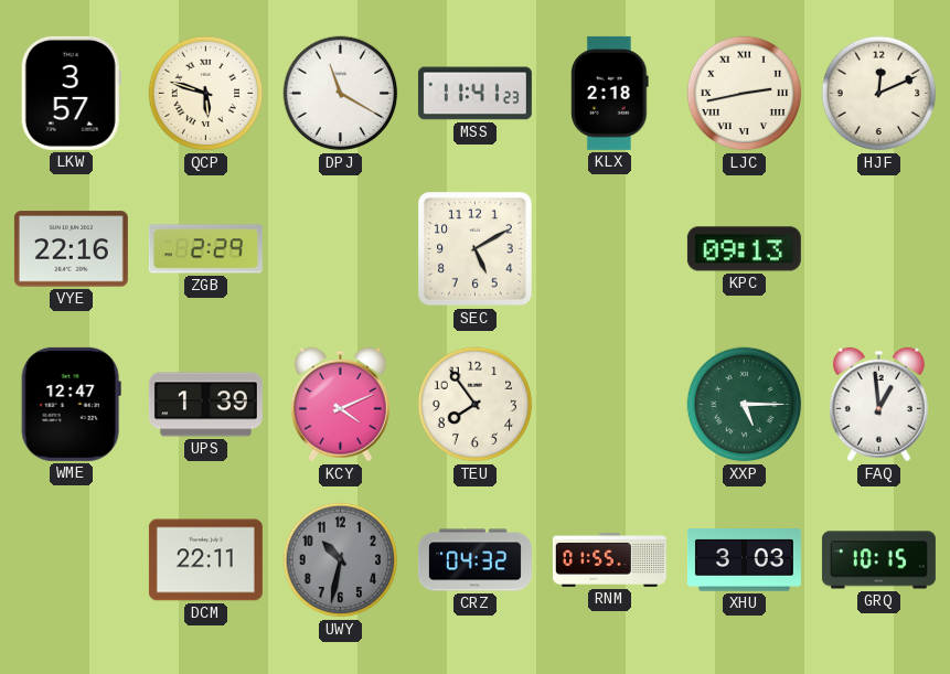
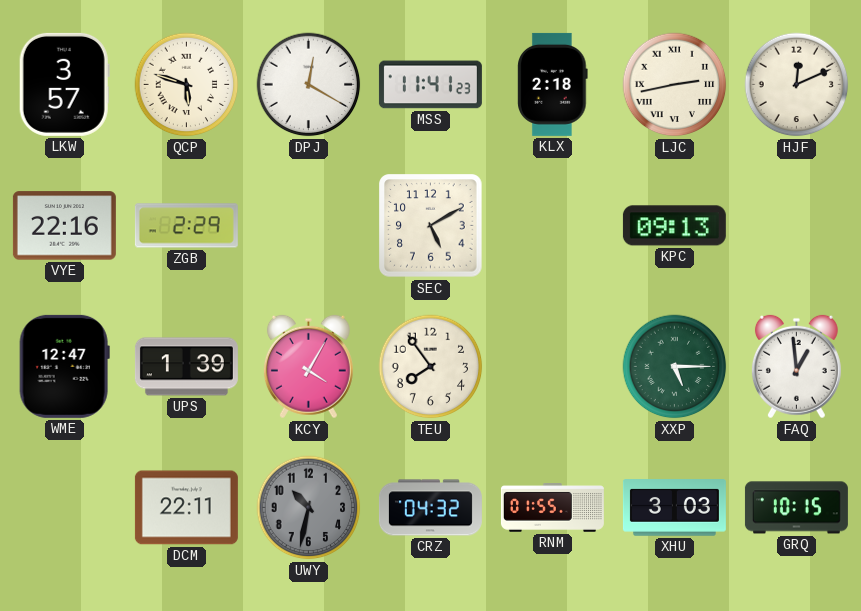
DPJ: 11:20 -> 12:20
KCY: 4:11 -> 4:05
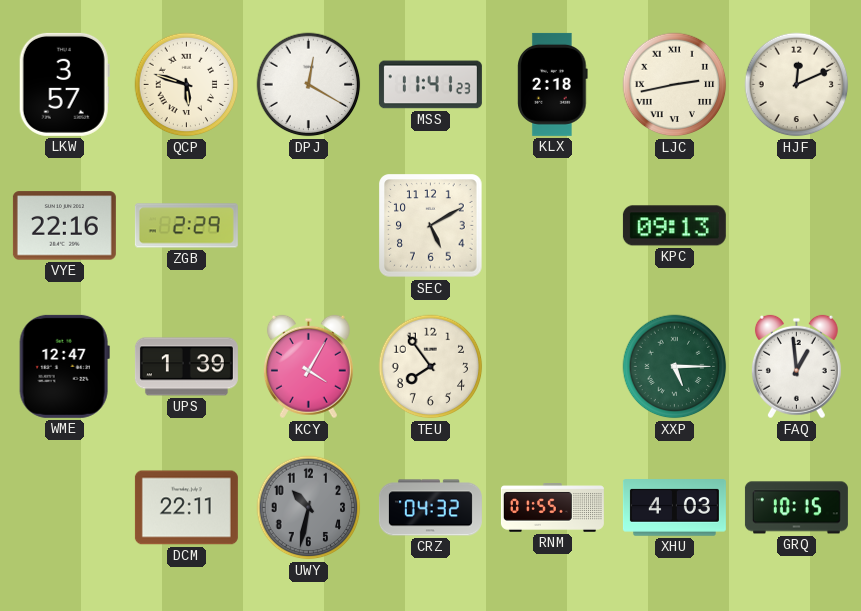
XHU: 3:03 -> 4:03
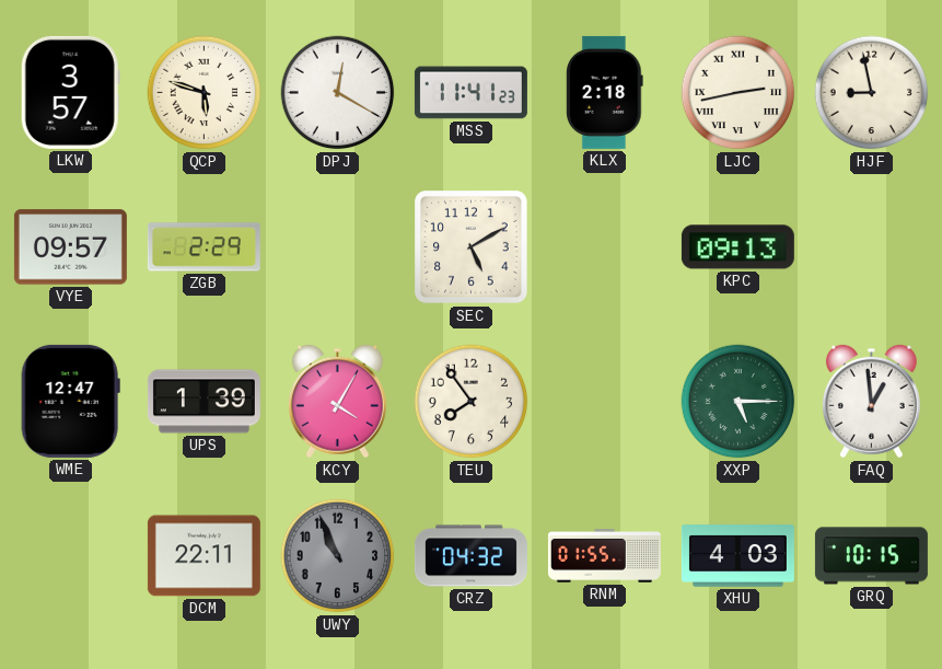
HJF: 12:11 -> 8:58
VYE: 22:16 -> 09:57
UWY: 10:32 -> 10:56
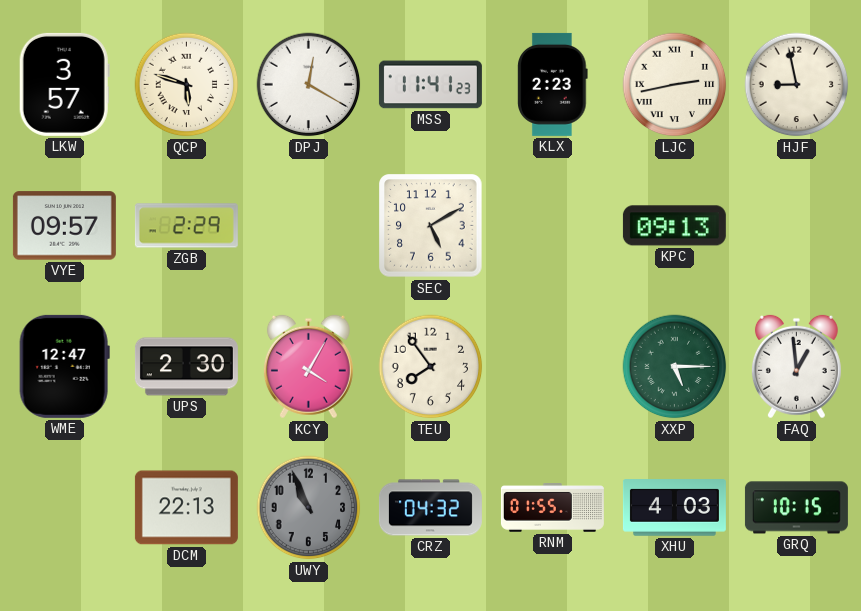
KLX: 2:18 -> 2:23
UPS: 1:39 -> 2:30
DCM: 22:11 -> 22:13
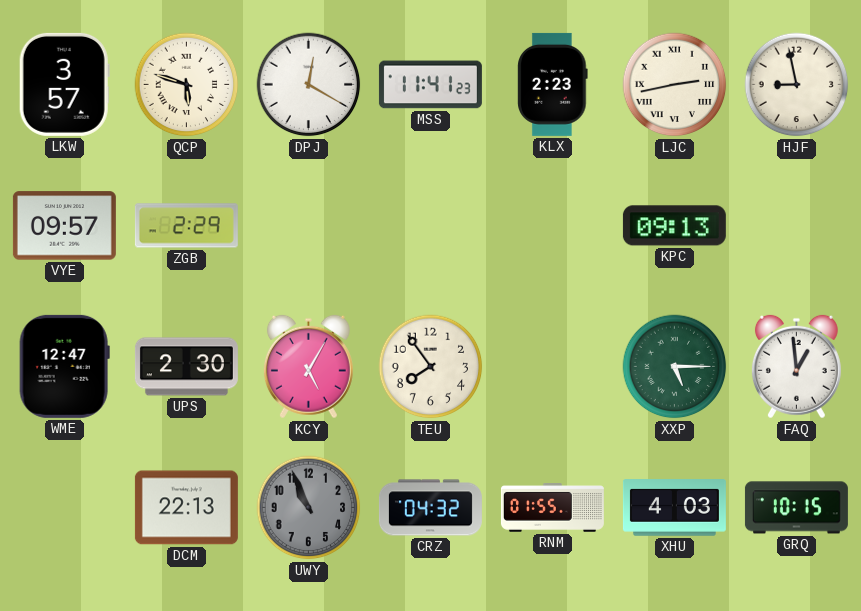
SEC: 5:10 -> none
KCY: 4:05 -> 5:05
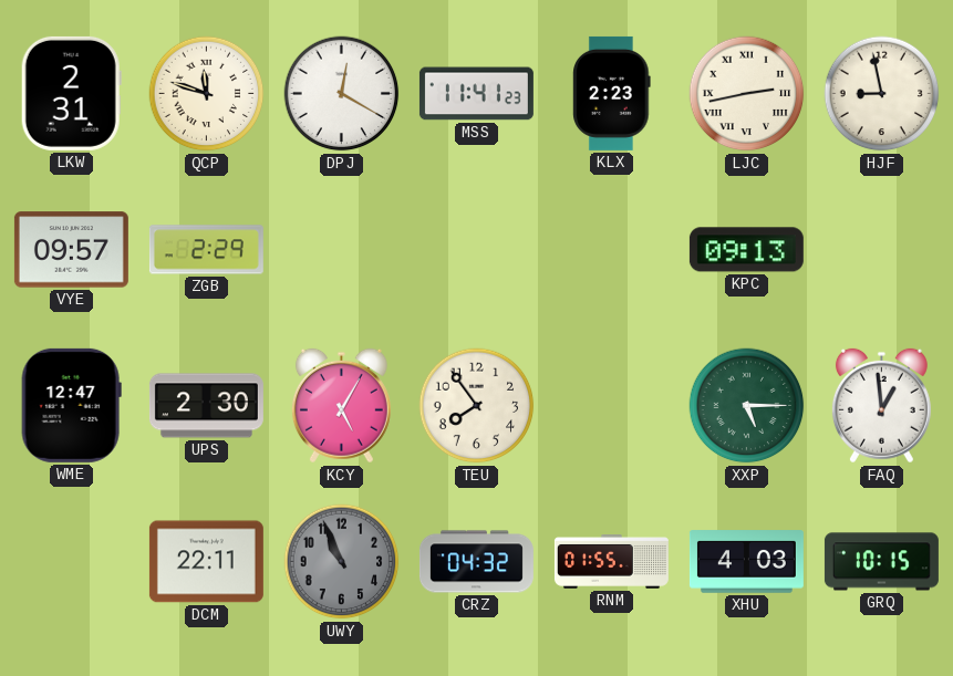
LKW: 3:57 -> 2:31
QCP: 5:48 -> 11:48
DCM: 22:13 -> 22:11
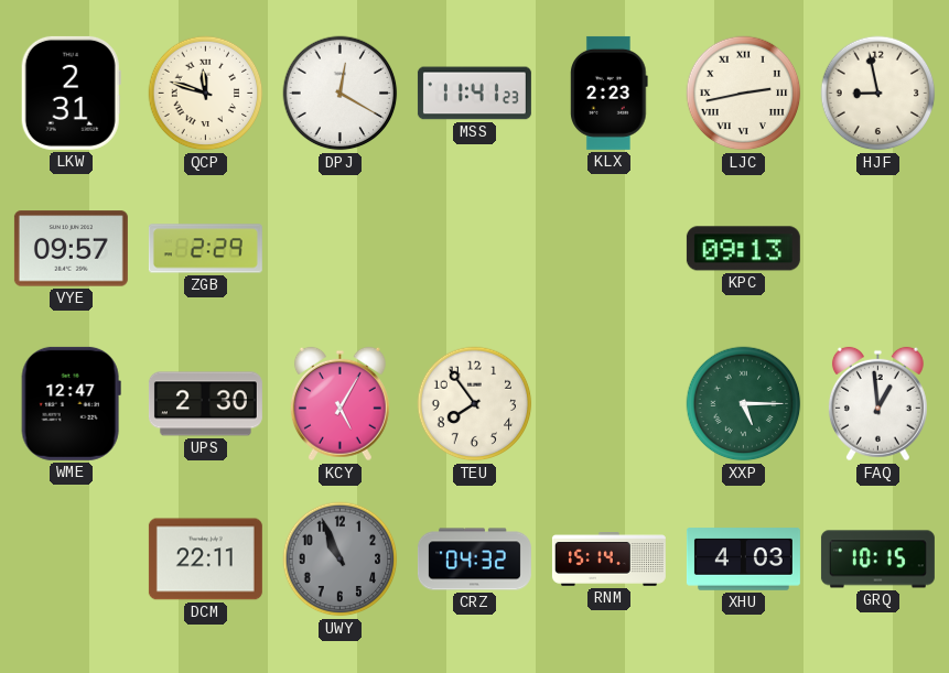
RNM: 01:55 -> 15:14
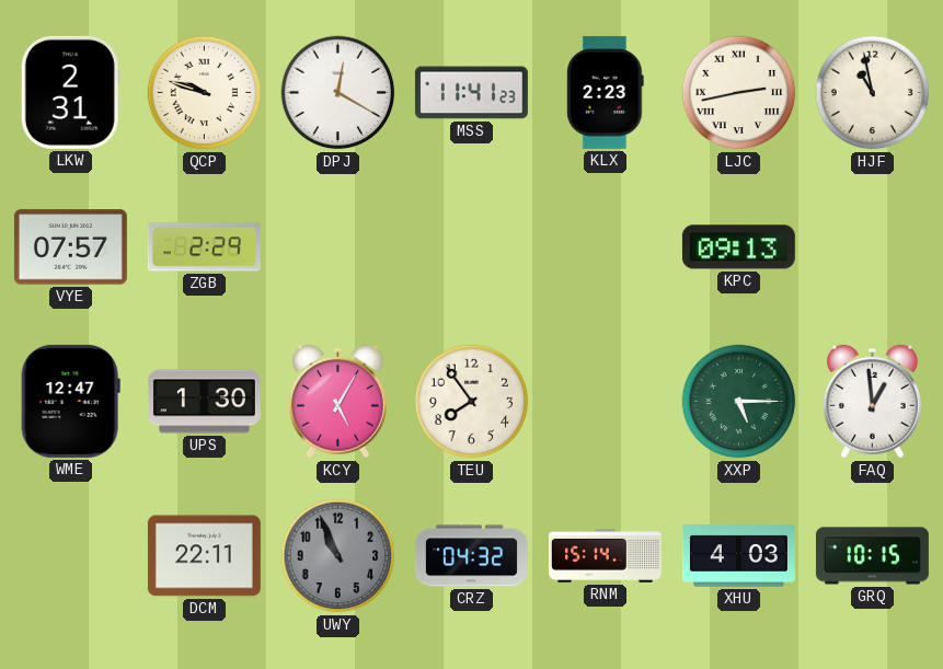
QCP: 11:48 -> 9:48
HJF: 8:58 -> 10:58
VYE: 09:57 -> 07:57
UPS: 2:30 -> 1:30
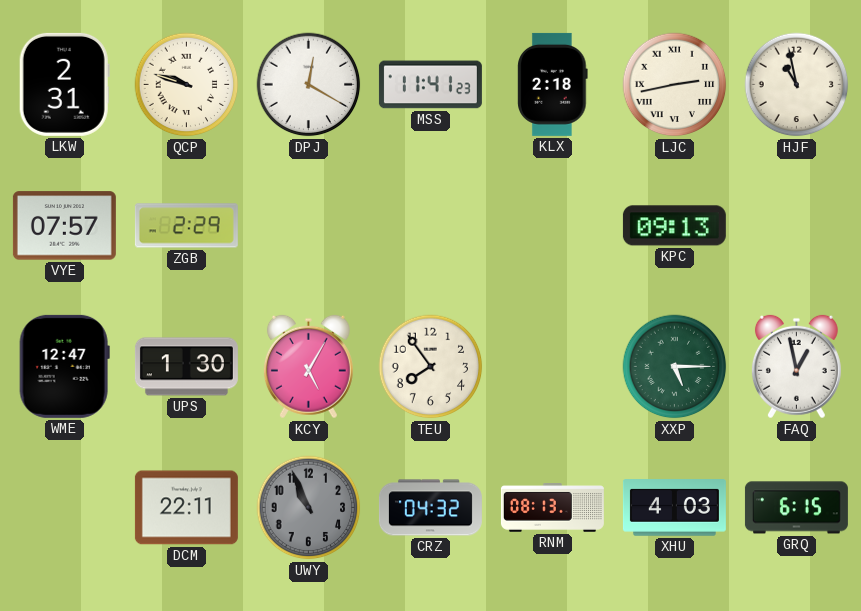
KLX: 2:23 -> 2:18
FAQ: 12:59 -> 12:58
RNM: 15:14 -> 08:13
GRQ: 10:15 -> 6:15
